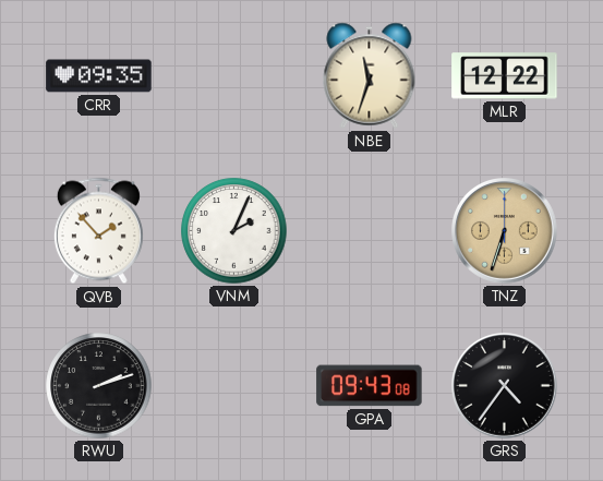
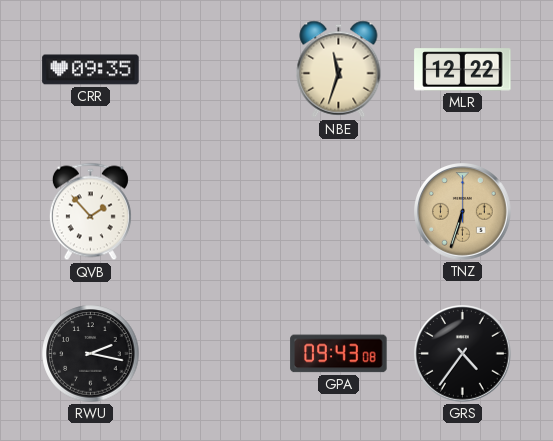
VNM: 2:04 -> none
RWU: 2:12 -> 2:17
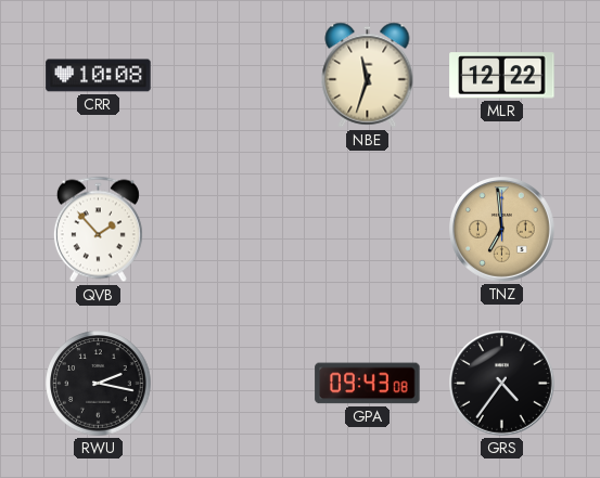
CRR: 09:35 -> 10:08
TNZ: 6:33 -> 6:59
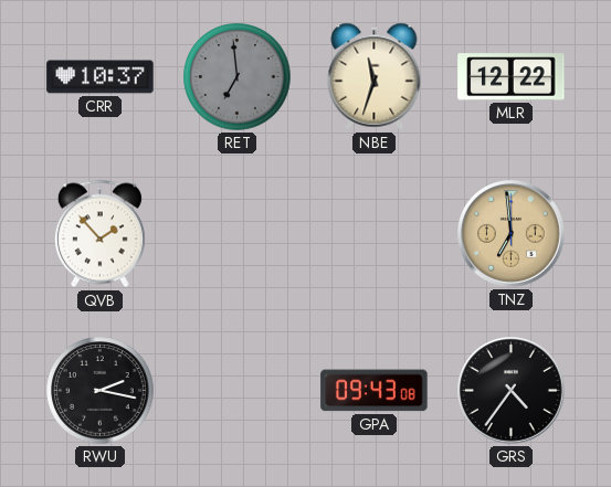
CRR: 10:08 -> 10:37
RET: none -> 6:59
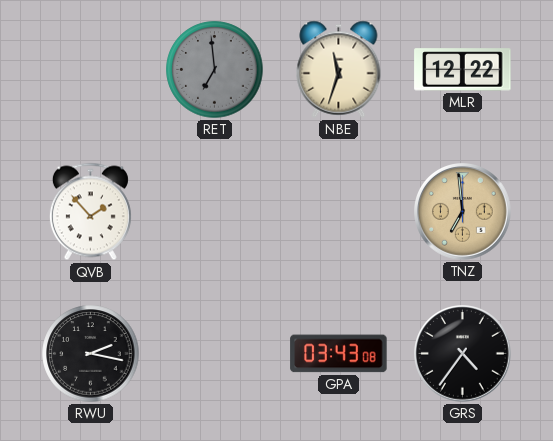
CRR: 10:37 -> none
GPA: 09:43 -> 03:43
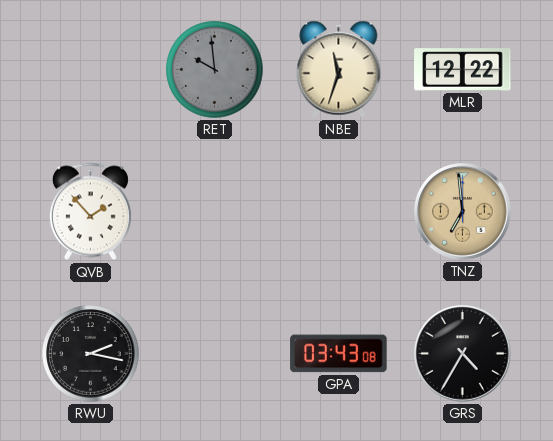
RET: 6:59 -> 9:59
GRS: 4:36 -> 4:35
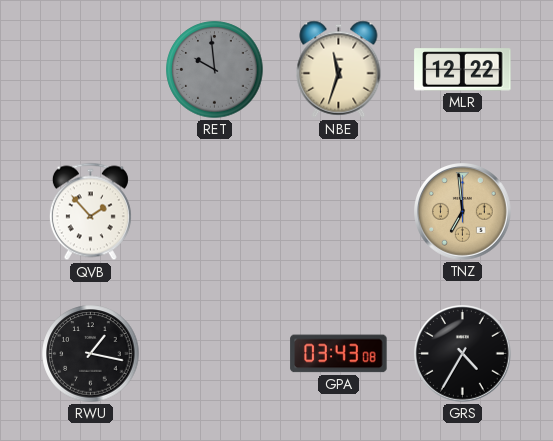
RWU: 2:17 -> 1:17
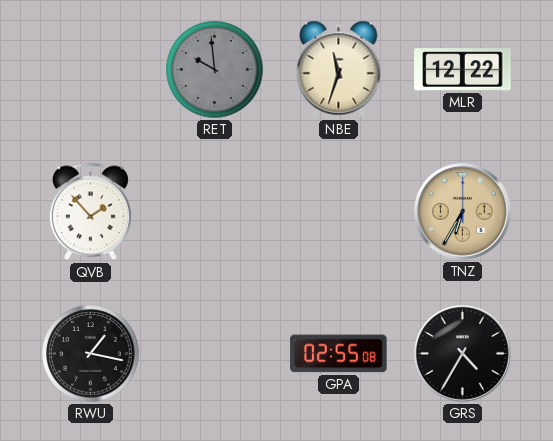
TNZ: 6:59 -> 6:35
GPA: 03:43 -> 02:55
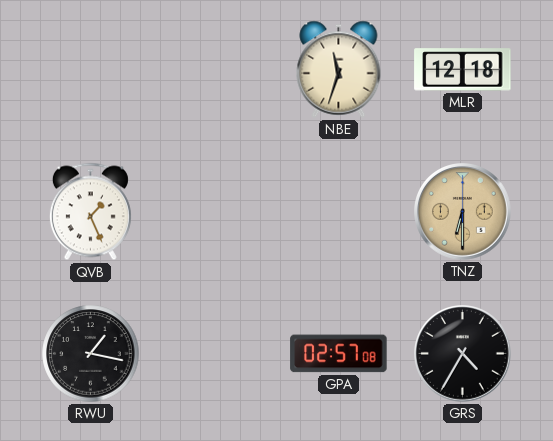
RET: 9:59 -> none
MLR: 12:22 -> 12:18
QVB: 1:53 -> 1:26
TNZ: 6:35 -> 6:30
GPA: 02:55 -> 02:57
